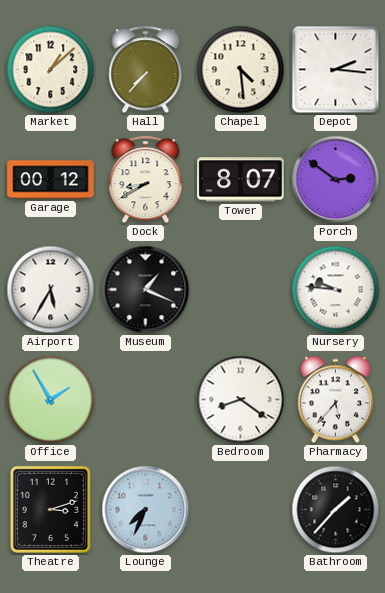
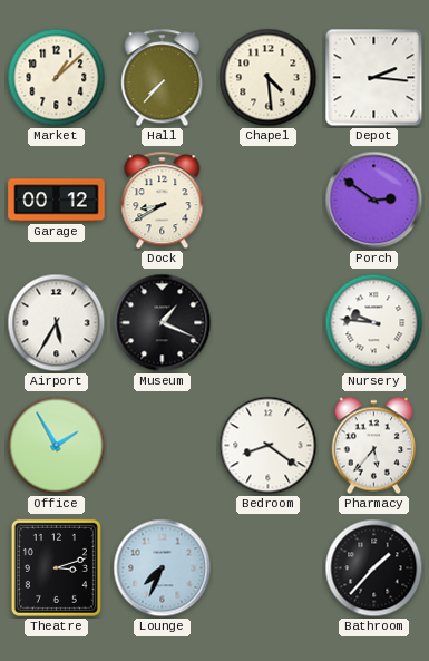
Tower: 8:07 -> none
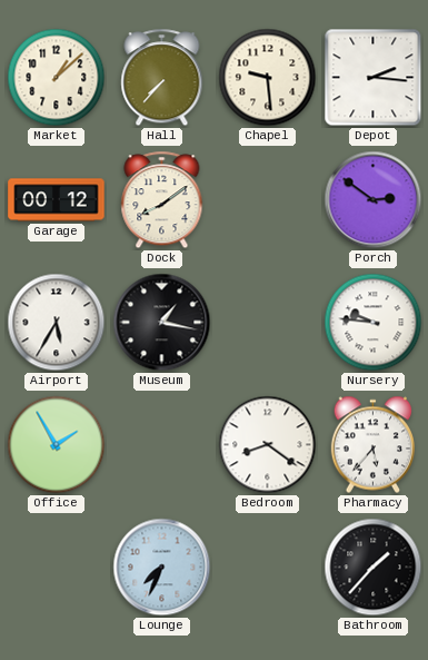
Chapel: 4:29 -> 9:29
Dock: 8:40 -> 8:09
Museum: 1:19 -> 1:17
Theatre: 3:12 -> none
